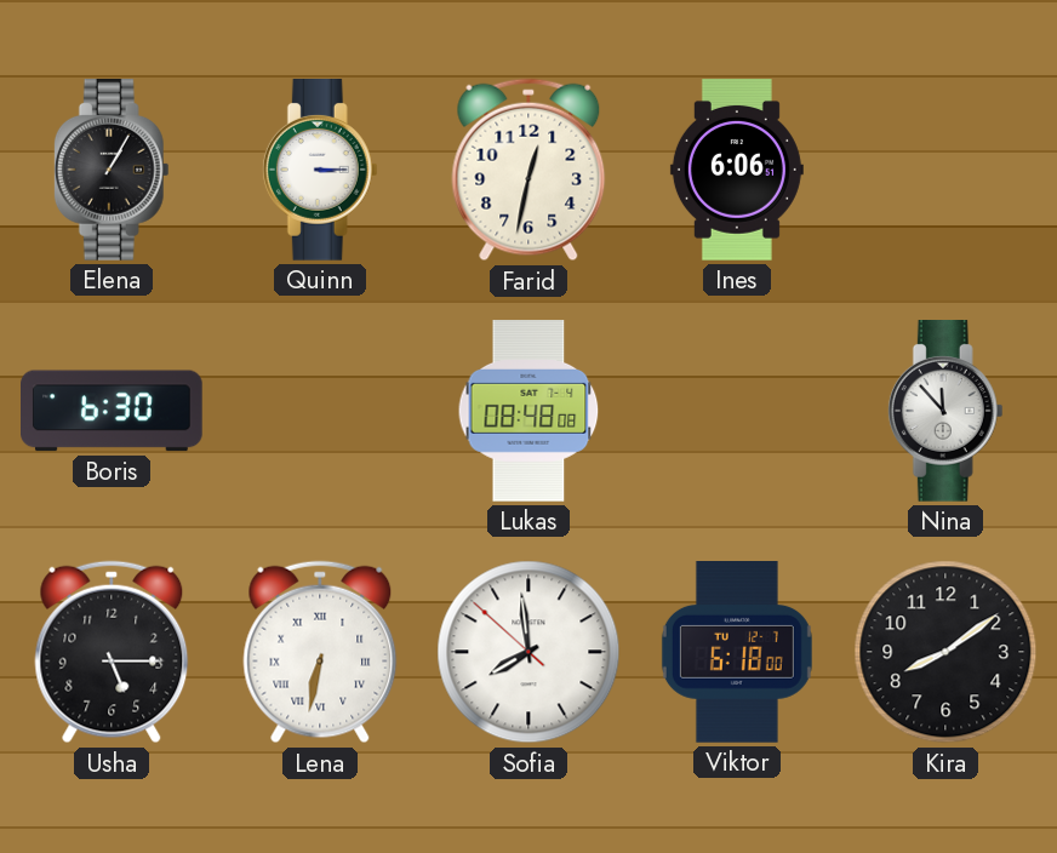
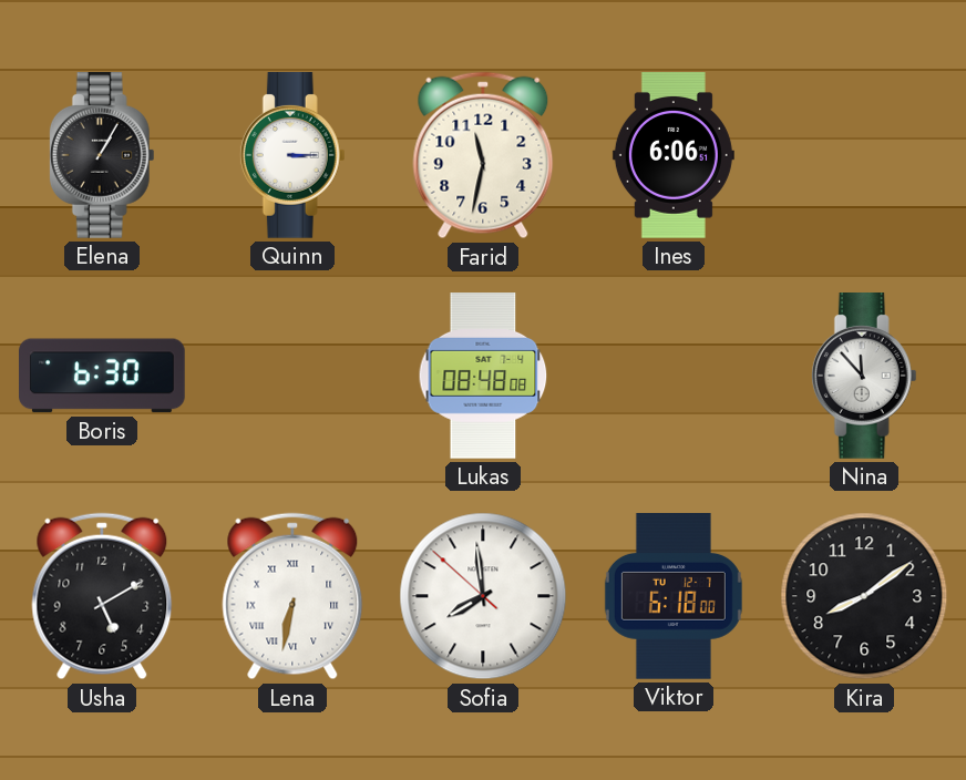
Farid: 12:32 -> 11:32
Usha: 5:15 -> 5:10
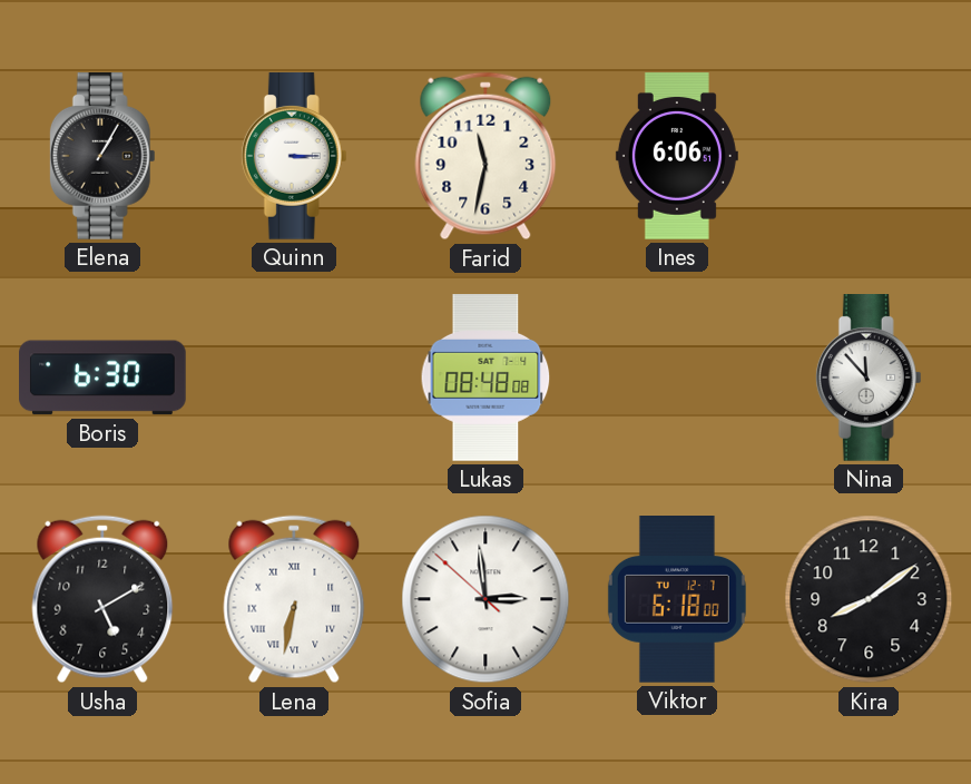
Sofia: 7:58 -> 2:58
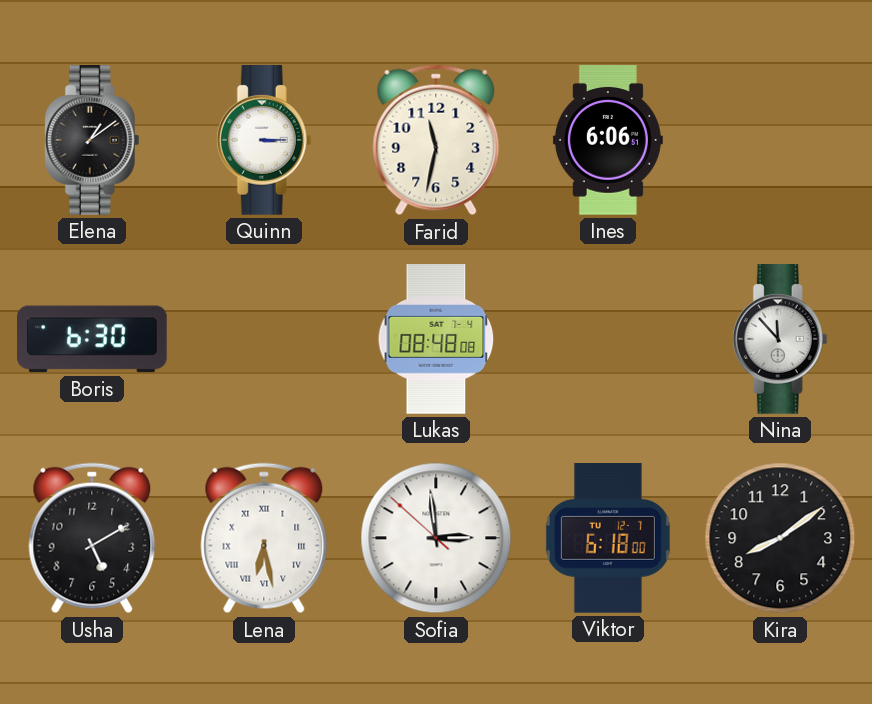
Elena: 1:05 -> 1:09
Lena: 6:32 -> 6:28
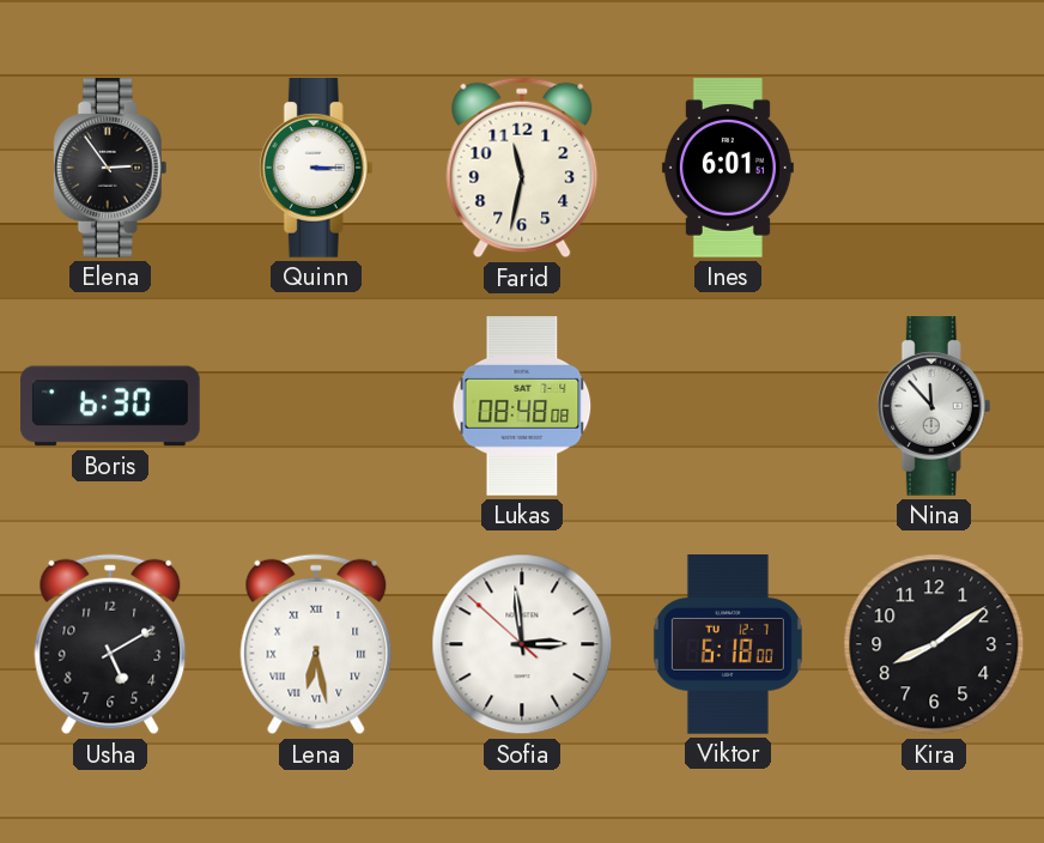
Elena: 1:09 -> 2:54
Ines: 6:06 -> 6:01
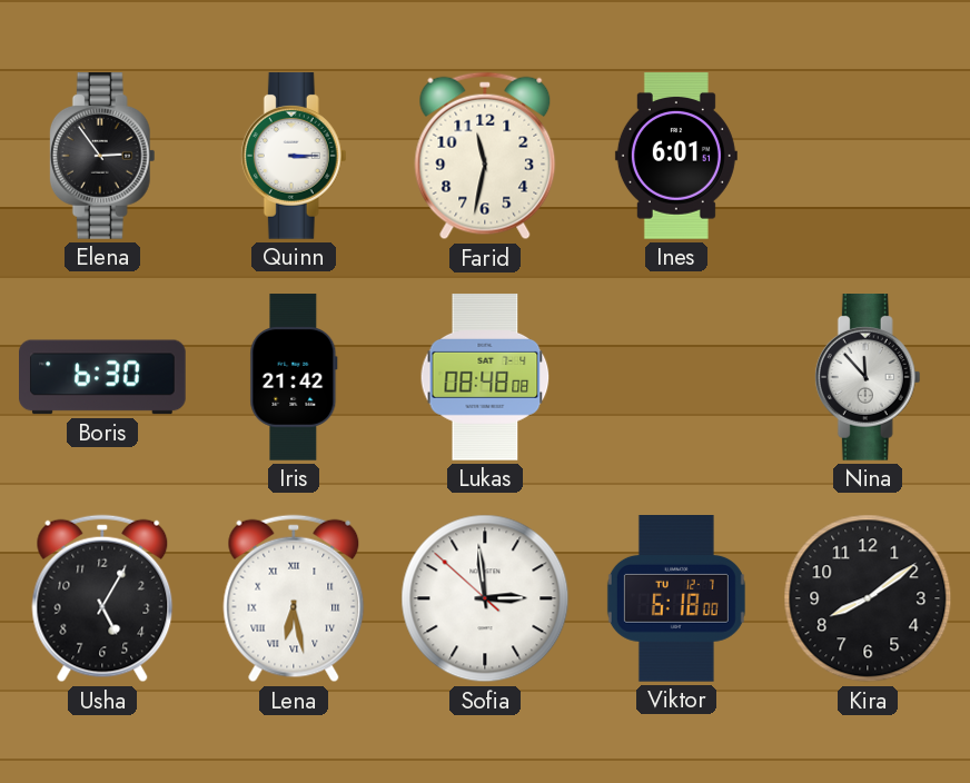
Iris: none -> 21:42
Usha: 5:10 -> 5:05
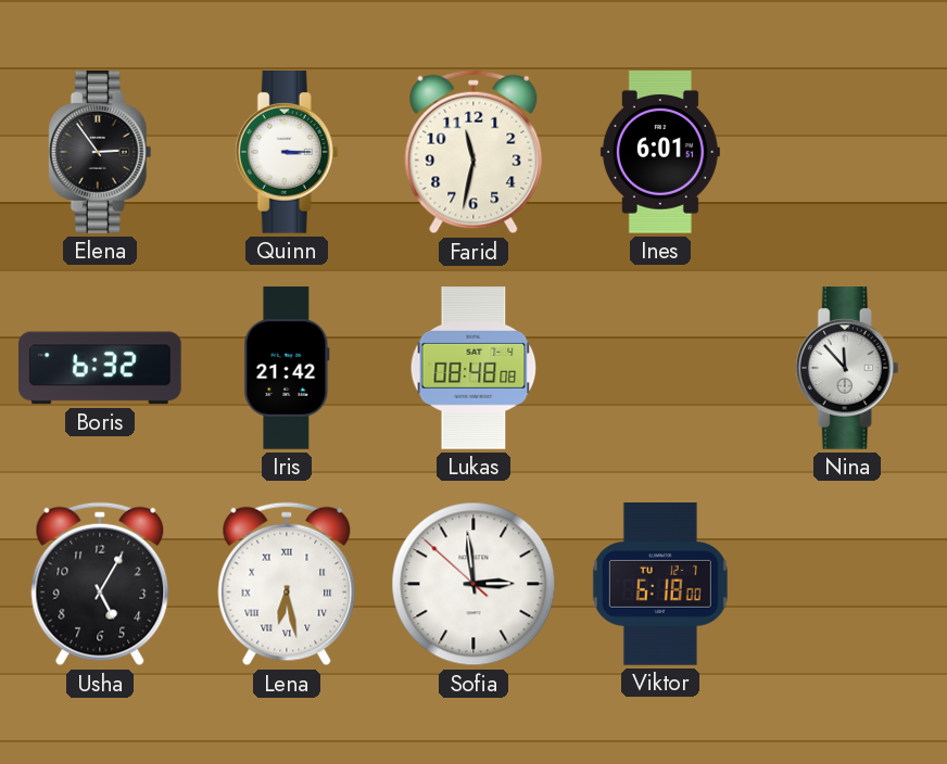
Boris: 6:30 -> 6:32
Kira: 8:09 -> none
